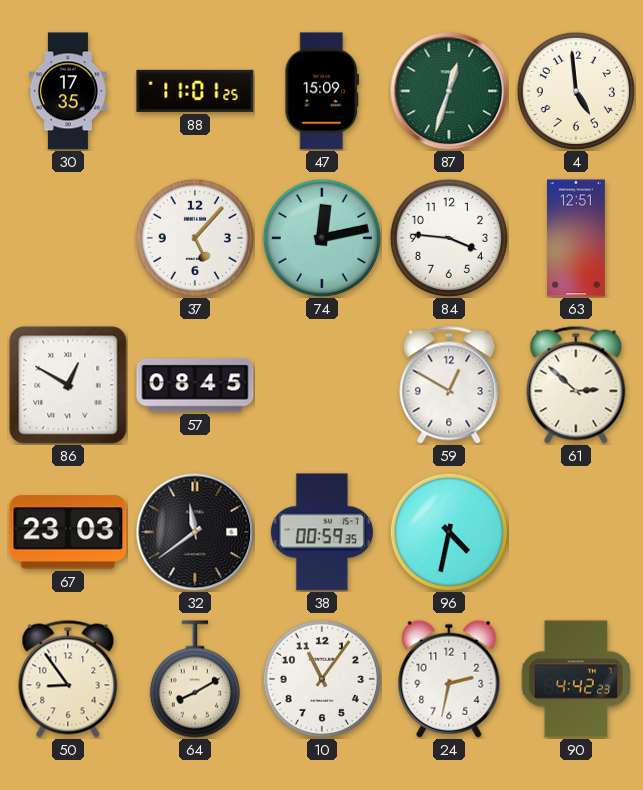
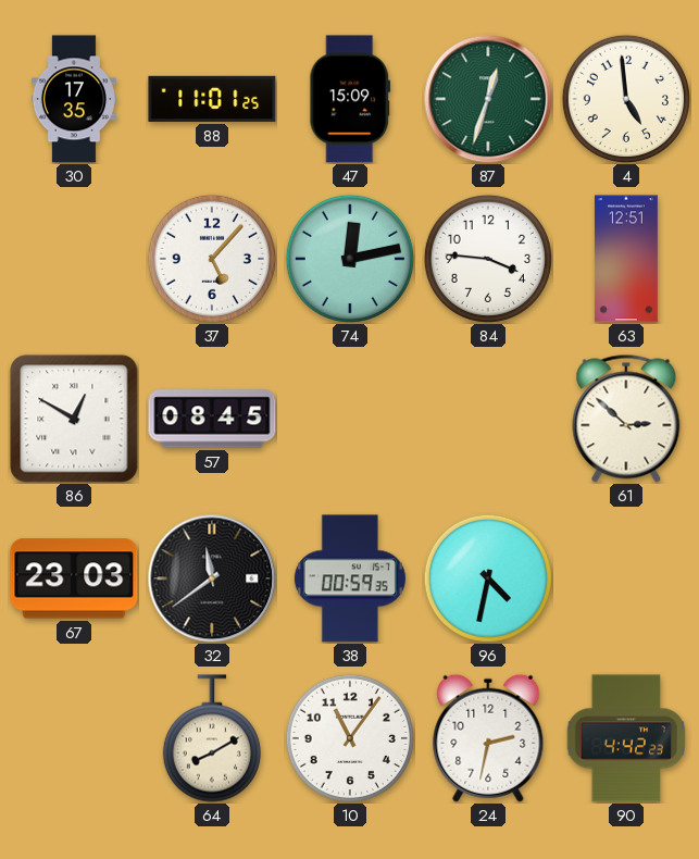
59: 12:50 -> none
50: 8:54 -> none
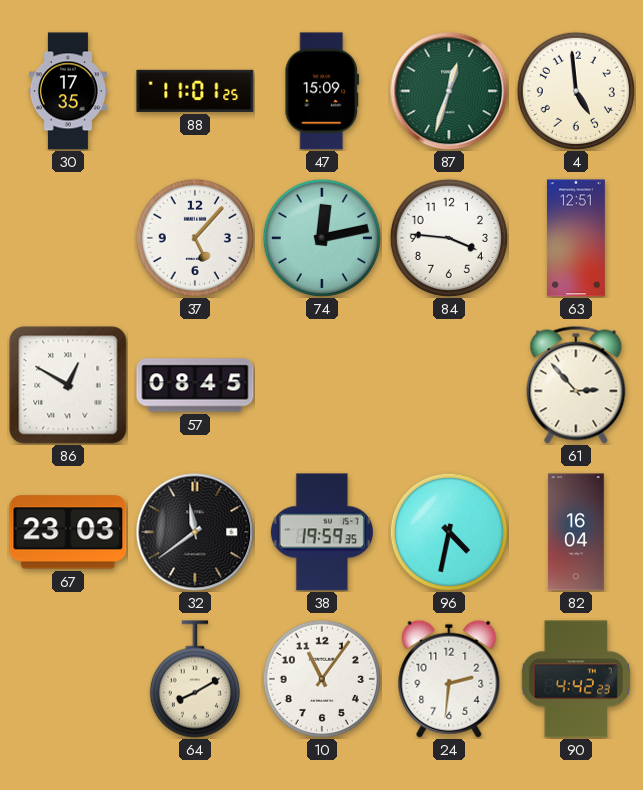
61: 2:52 -> 2:53
38: 00:59 -> 19:59
82: none -> 16:04
24: 2:32 -> 2:31
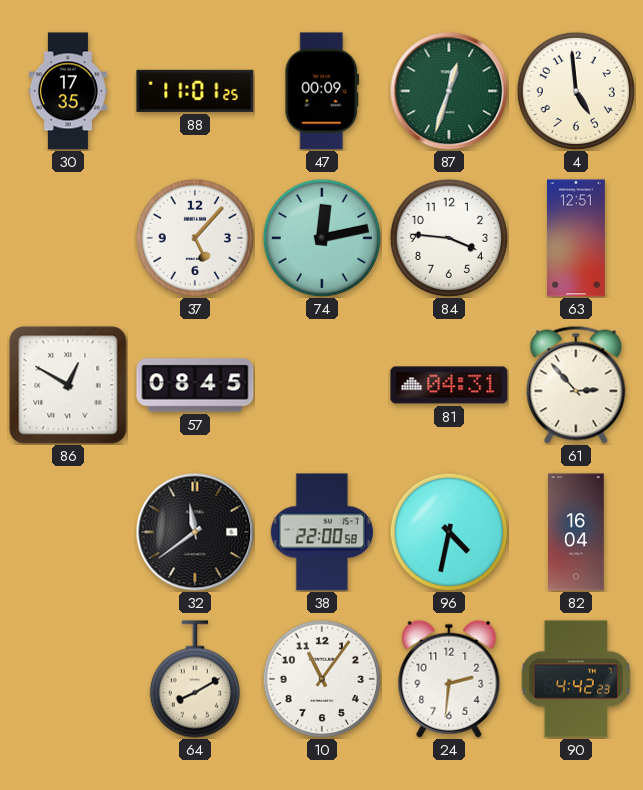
47: 15:09 -> 00:09
81: none -> 04:31
67: 23:03 -> none
38: 19:59 -> 22:00
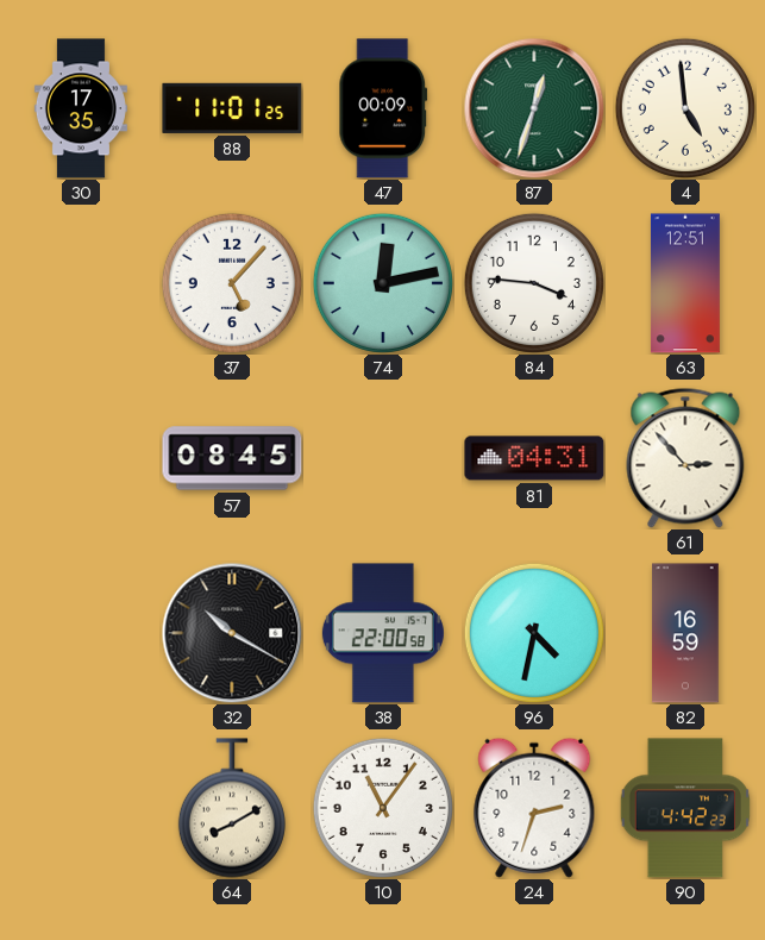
86: 12:50 -> none
32: 11:39 -> 10:20
82: 16:04 -> 16:59
24: 2:31 -> 2:33
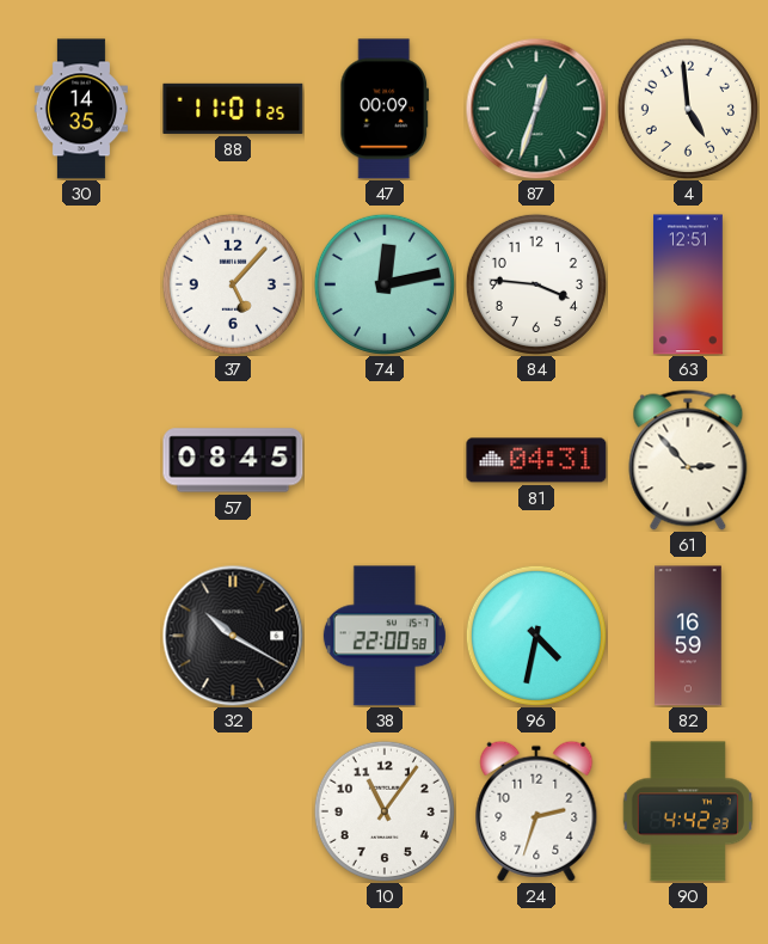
30: 17:35 -> 14:35
64: 8:10 -> none
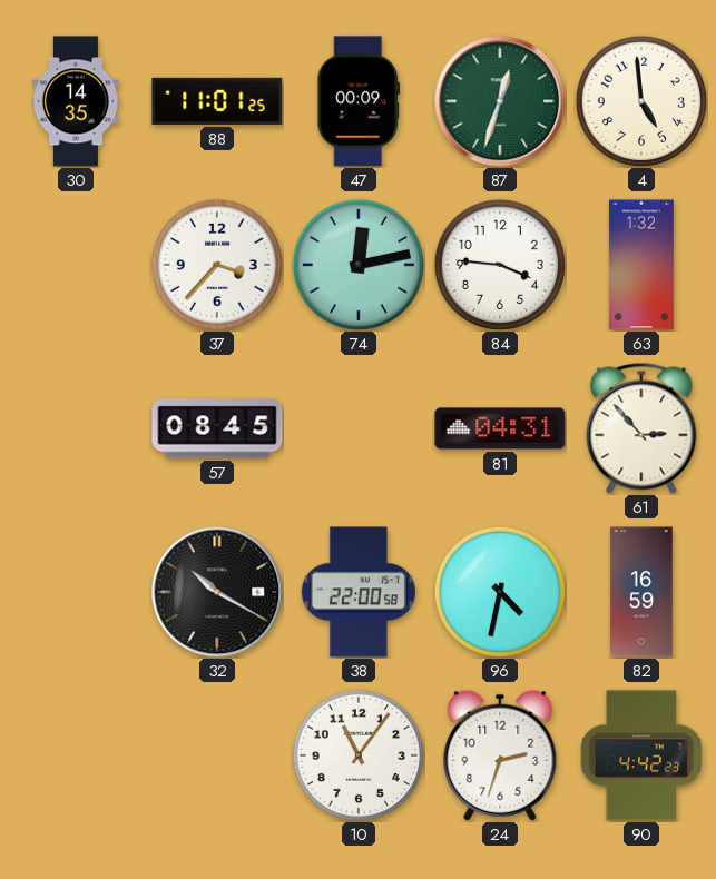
37: 5:07 -> 3:37
63: 12:51 -> 1:32
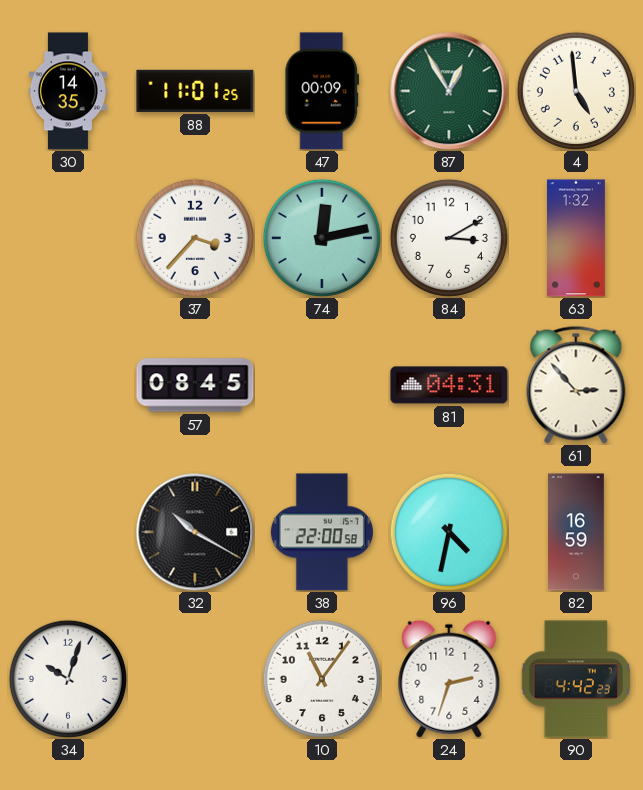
87: 12:33 -> 12:55
84: 3:46 -> 3:10
34: none -> 10:03
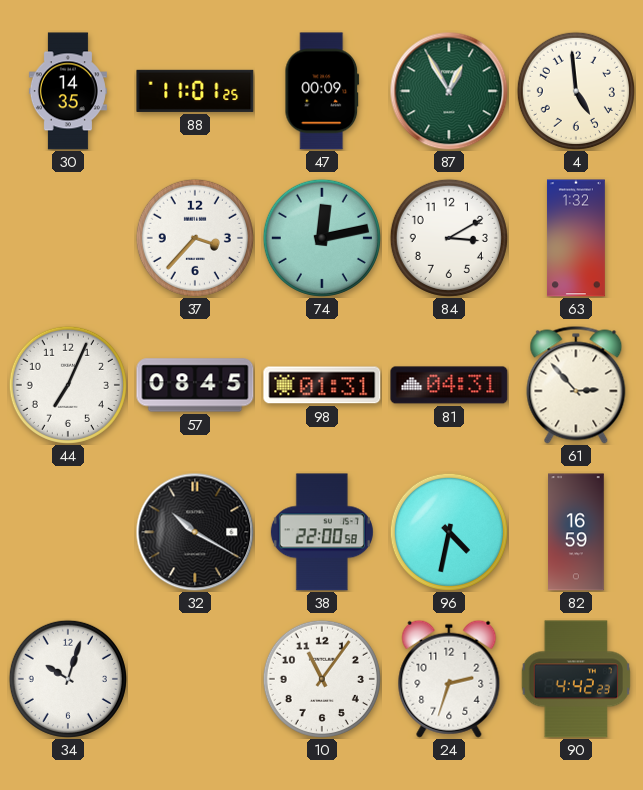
44: none -> 7:04
98: none -> 01:31
